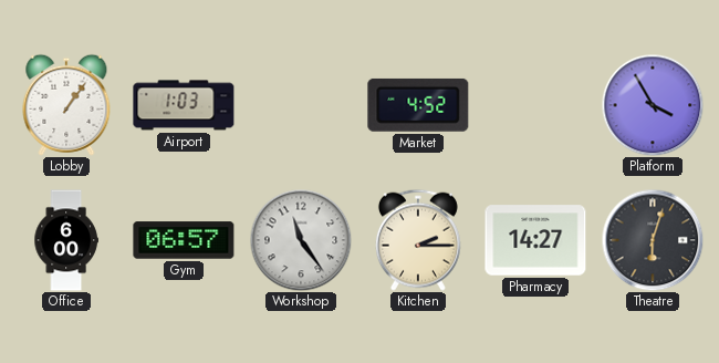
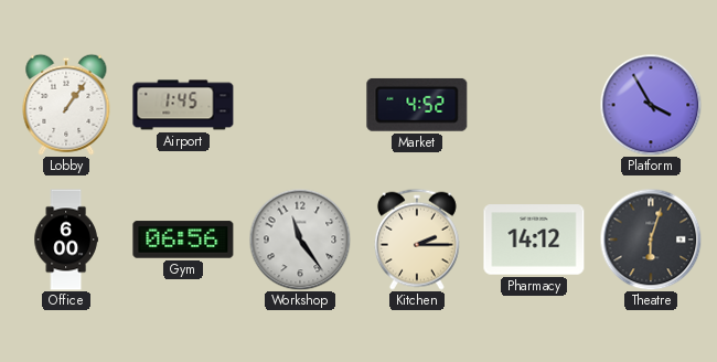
Airport: 1:03 -> 1:45
Gym: 06:57 -> 06:56
Pharmacy: 14:27 -> 14:12
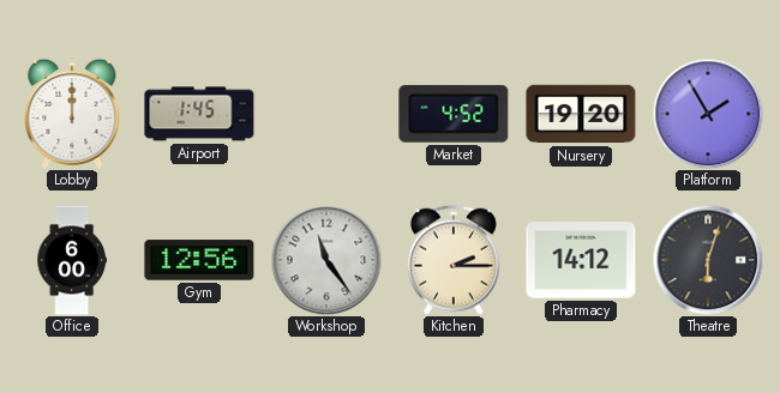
Lobby: 1:06 -> 12:00
Nursery: none -> 19:20
Platform: 3:55 -> 1:55
Gym: 06:56 -> 12:56
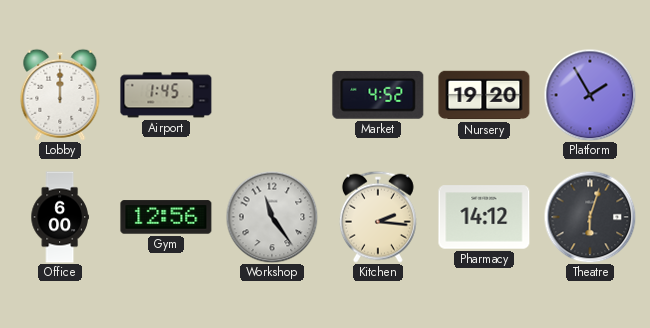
Kitchen: 2:15 -> 2:16
